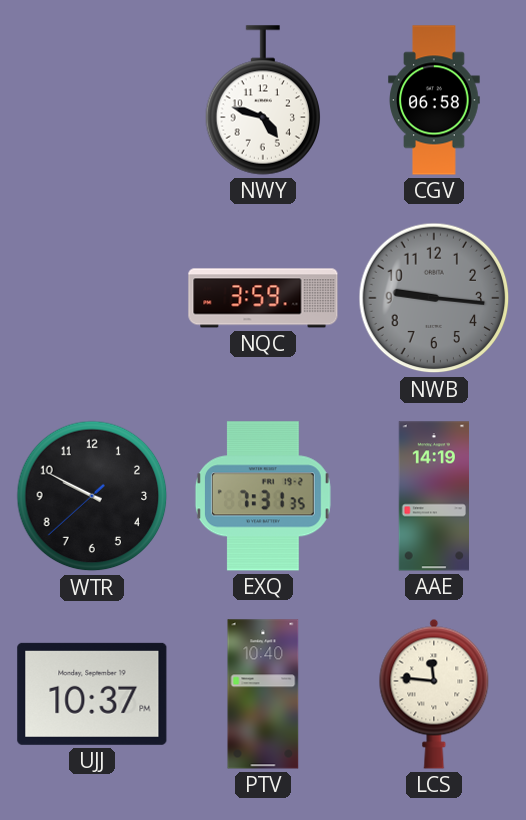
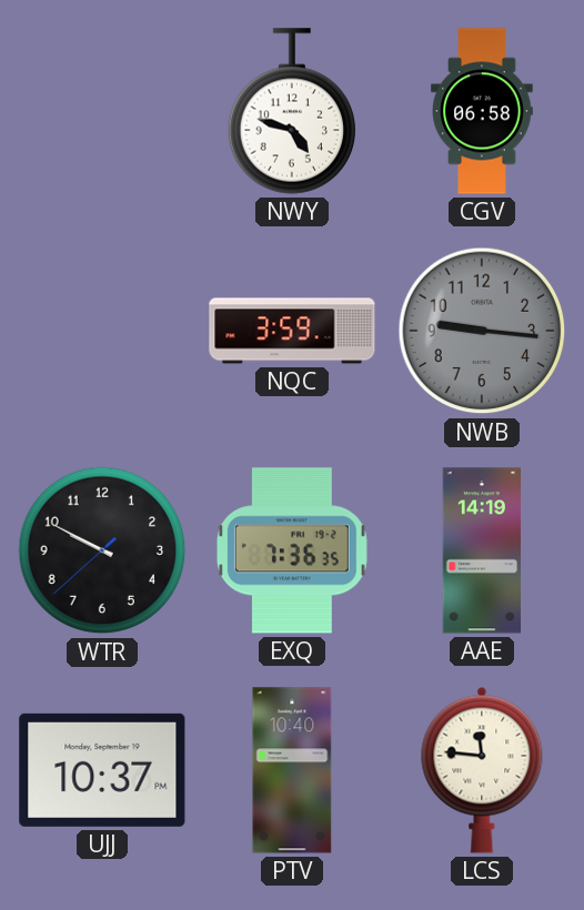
EXQ: 7:31 -> 7:36
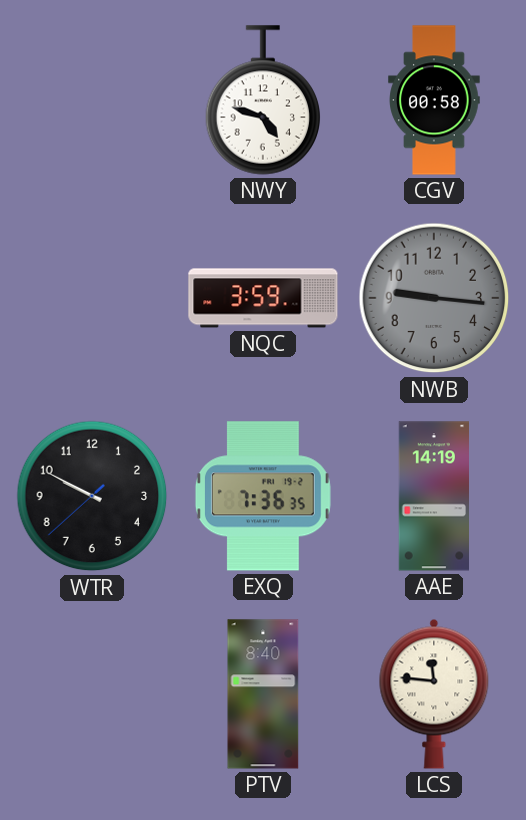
CGV: 06:58 -> 00:58
UJJ: 10:37 -> none
PTV: 10:40 -> 8:40
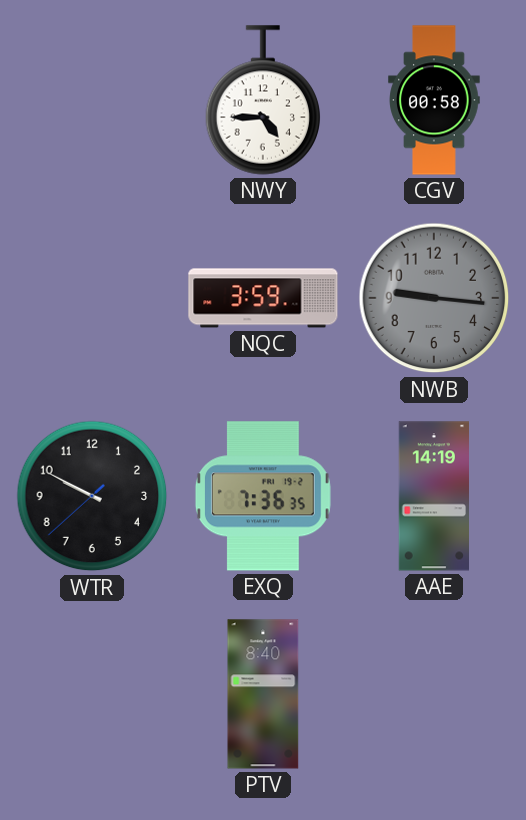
NWY: 4:48 -> 4:45
LCS: 11:46 -> none
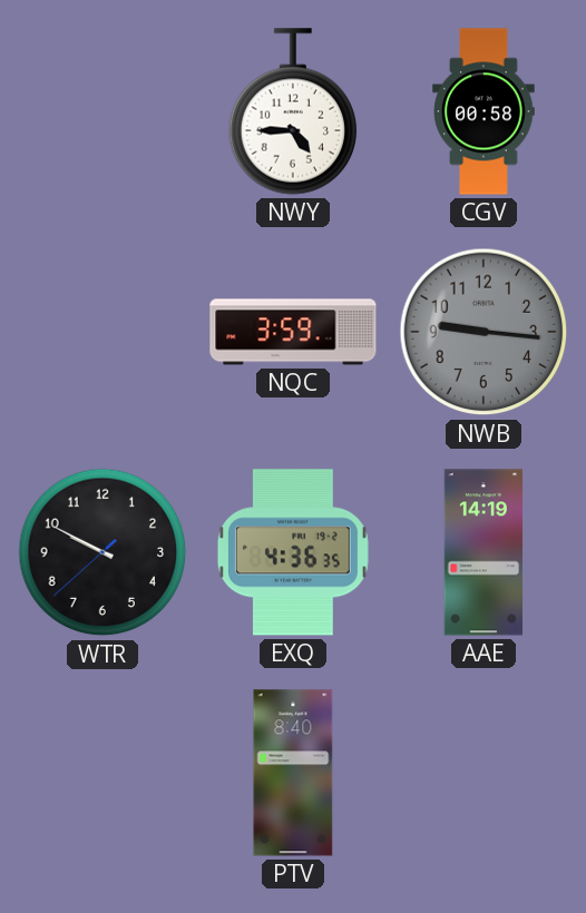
EXQ: 7:36 -> 4:36
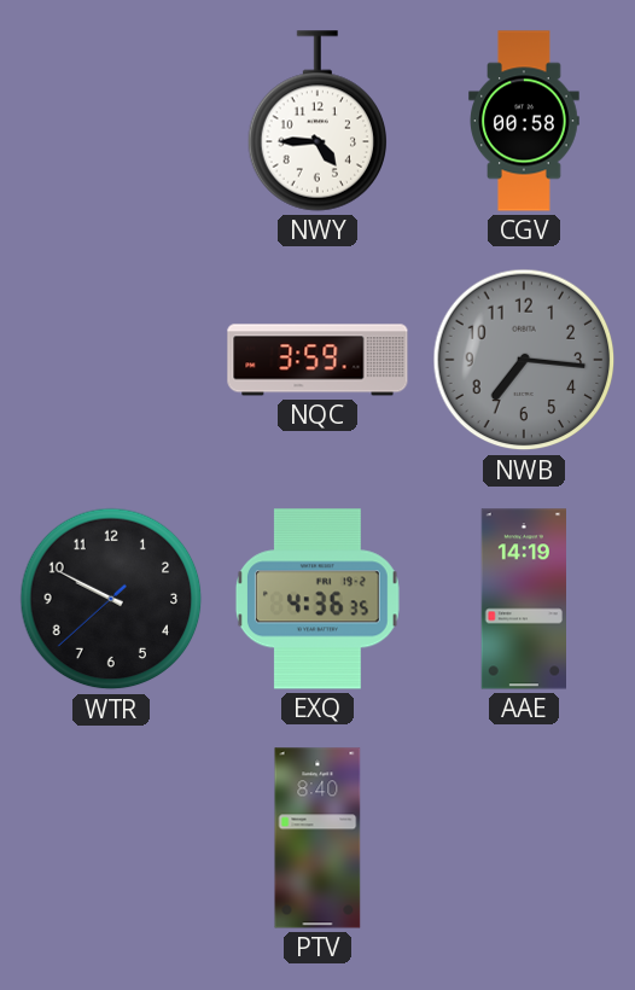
NWB: 9:16 -> 7:16
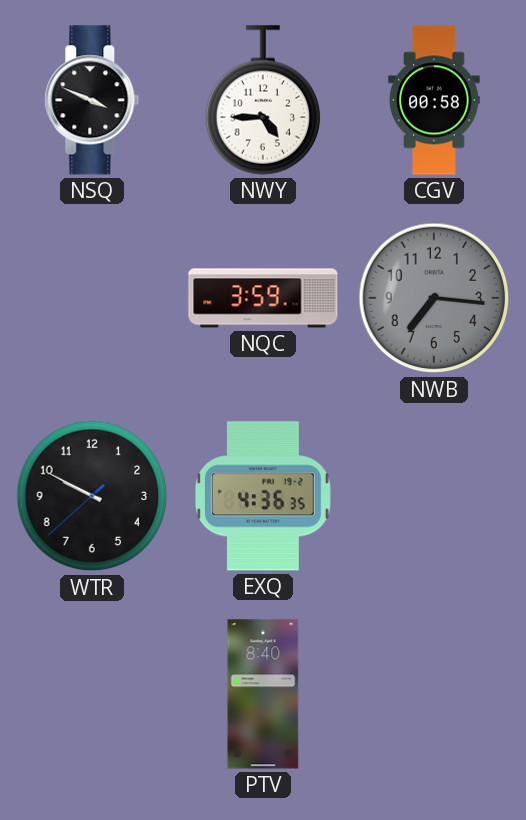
NSQ: none -> 3:49
AAE: 14:19 -> none
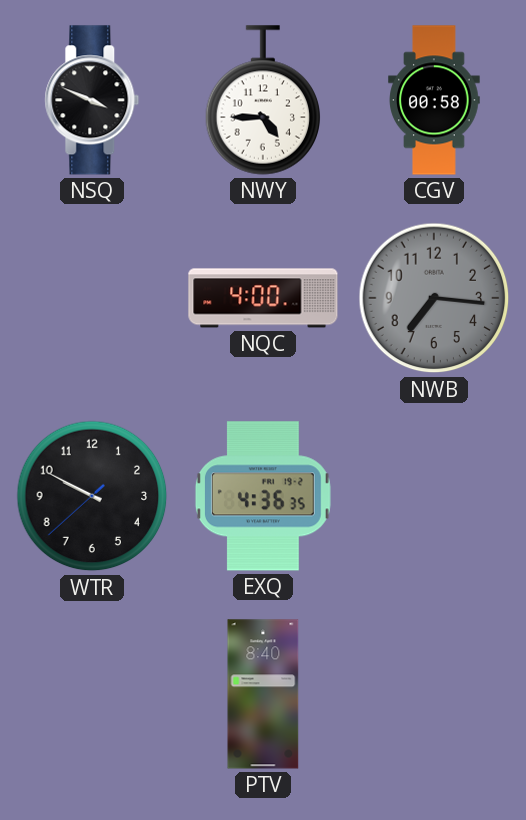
NQC: 3:59 -> 4:00
